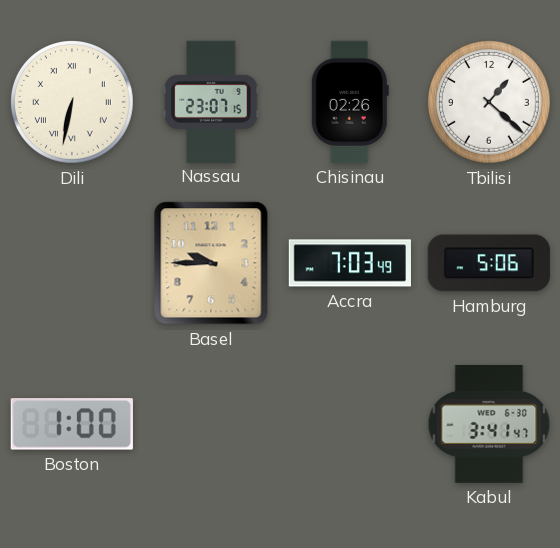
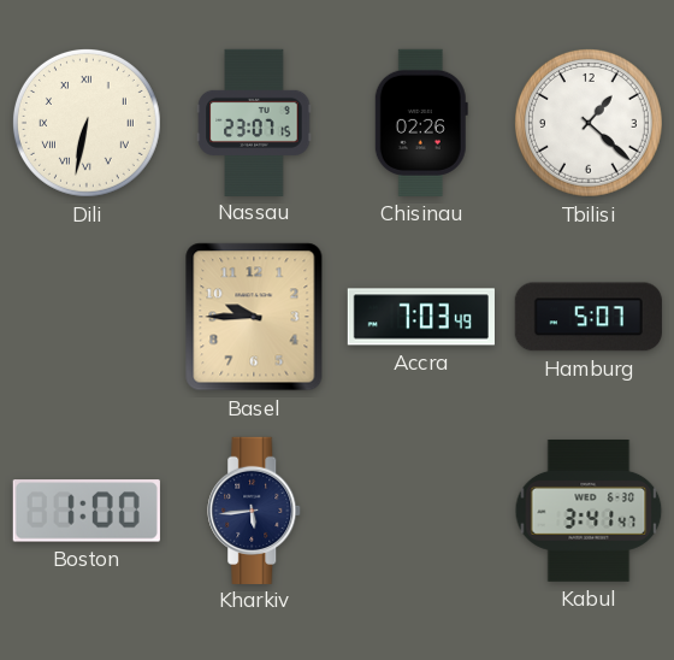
Hamburg: 5:06 -> 5:07
Kharkiv: none -> 5:44
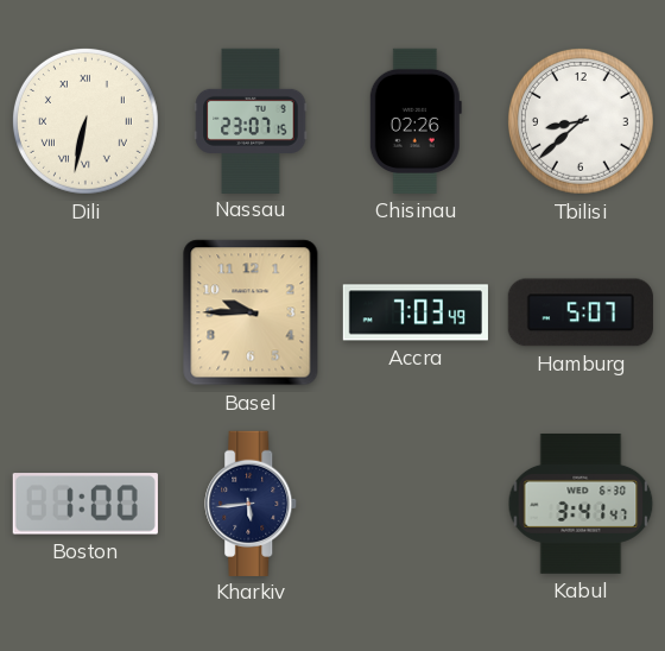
Tbilisi: 1:22 -> 8:38
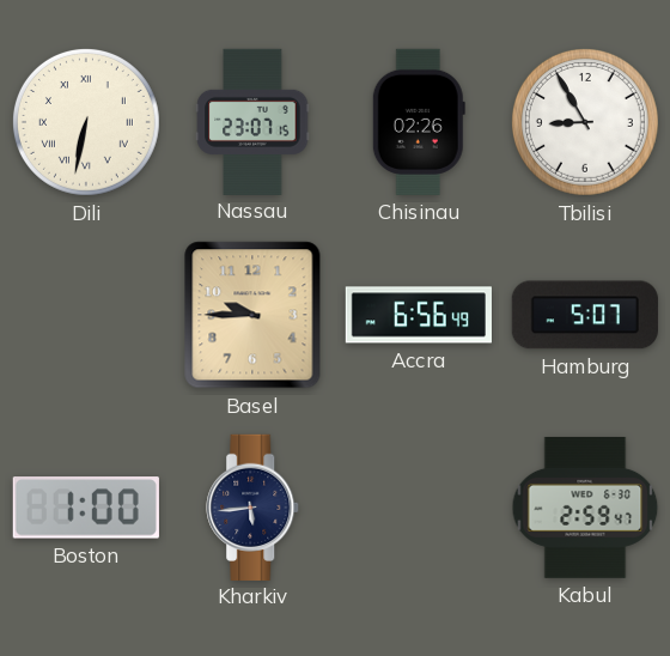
Tbilisi: 8:38 -> 8:55
Accra: 7:03 -> 6:56
Kabul: 3:41 -> 2:59
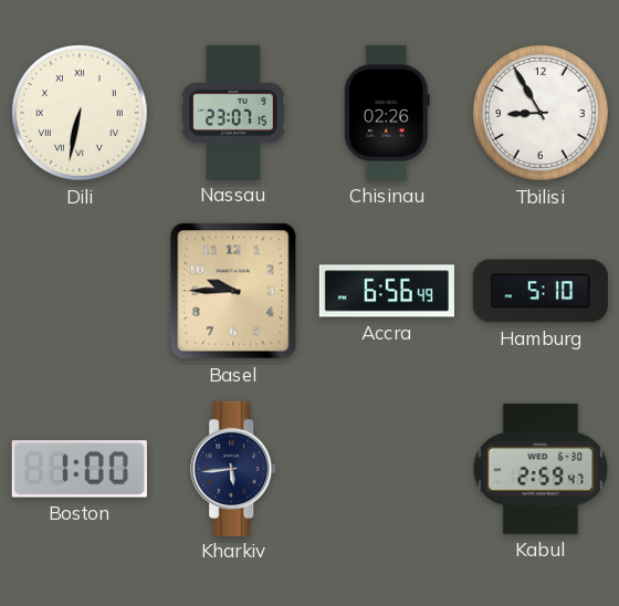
Hamburg: 5:07 -> 5:10
